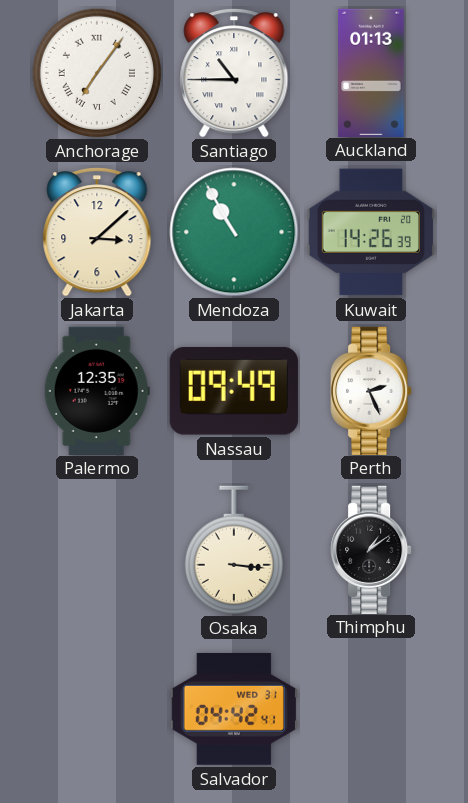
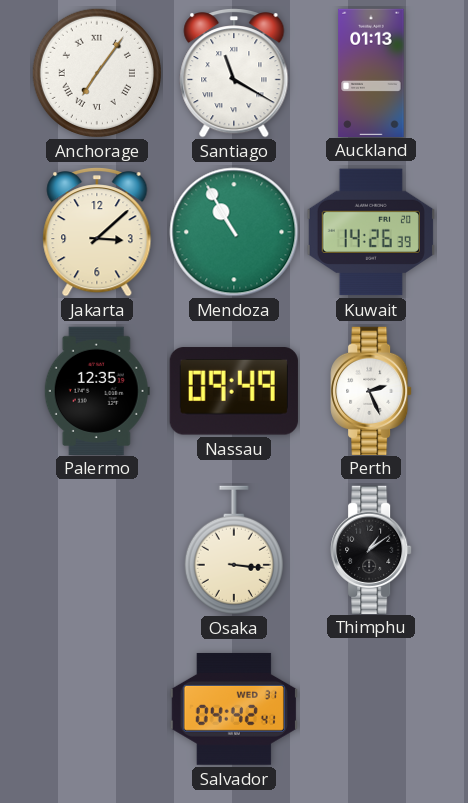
Santiago: 10:45 -> 11:20
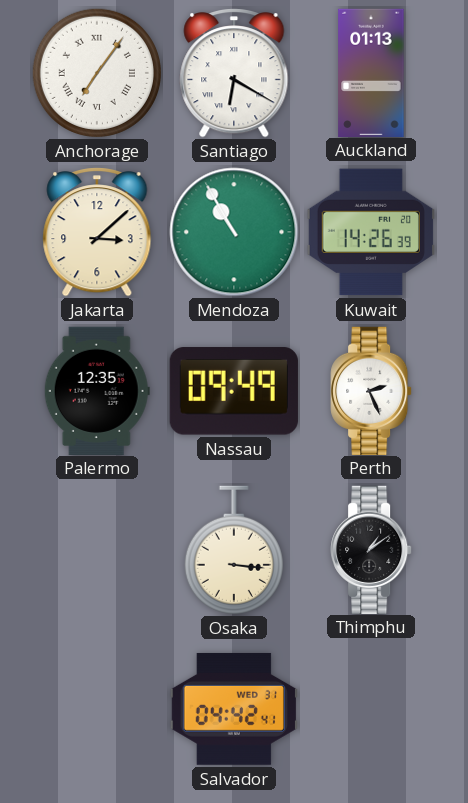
Santiago: 11:20 -> 6:20
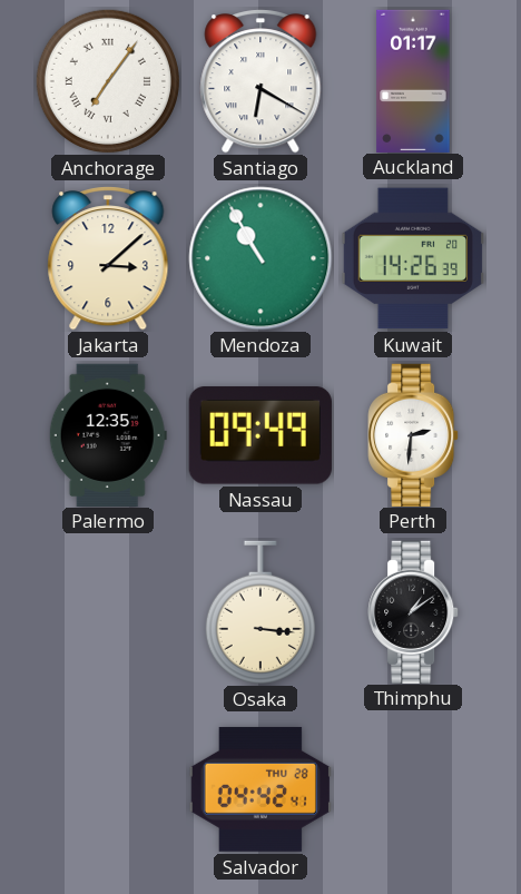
Auckland: 01:13 -> 01:17
Perth: 2:26 -> 2:31
Salvador date: WED 31 -> THU 28
